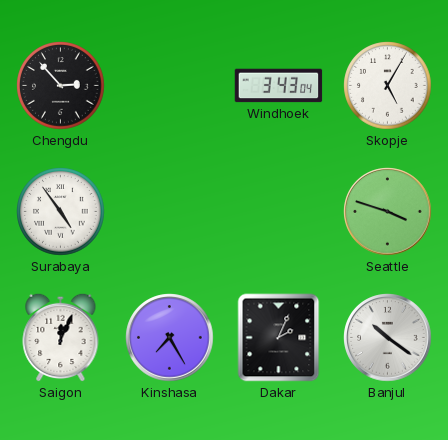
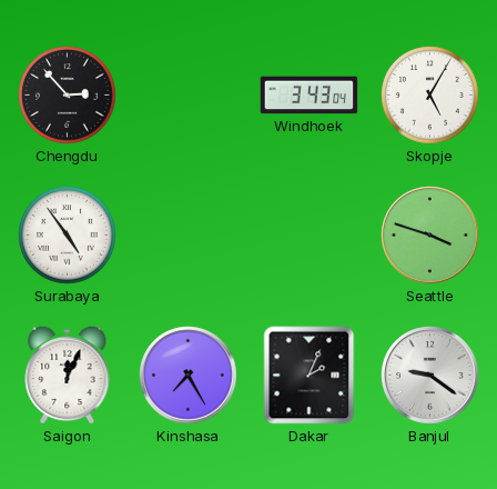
Banjul: 10:21 -> 9:21
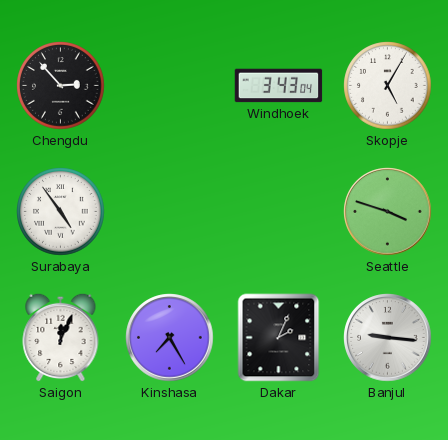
Banjul: 9:21 -> 9:16
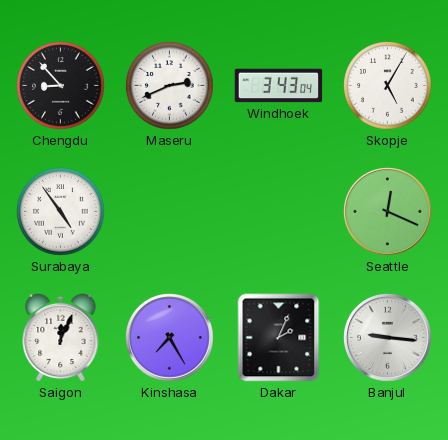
Chengdu: 2:53 -> 8:53
Maseru: none -> 2:41
Seattle: 3:48 -> 12:19
